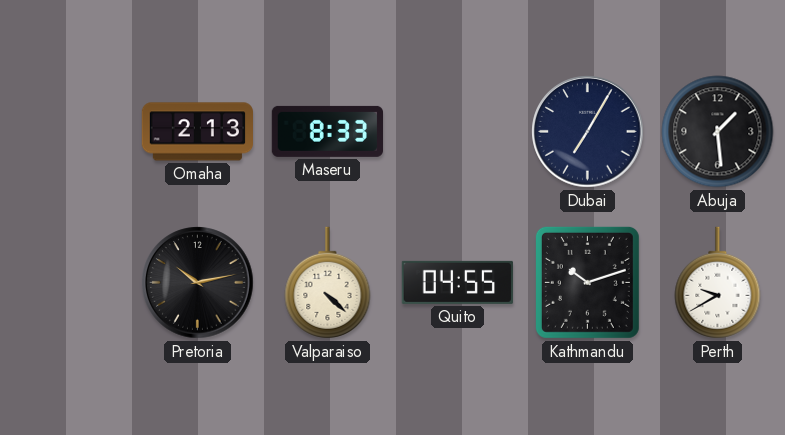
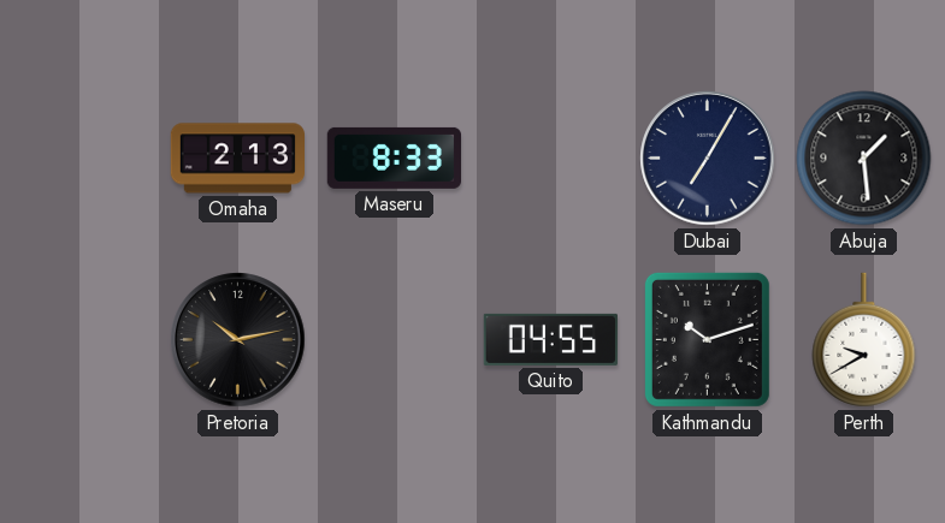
Valparaiso: 4:22 -> none
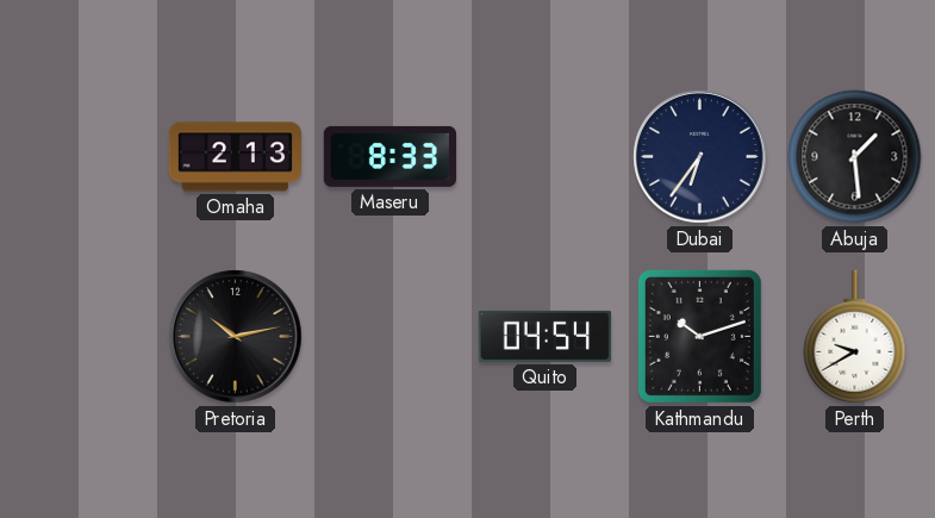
Dubai: 7:05 -> 6:36
Quito: 04:55 -> 04:54
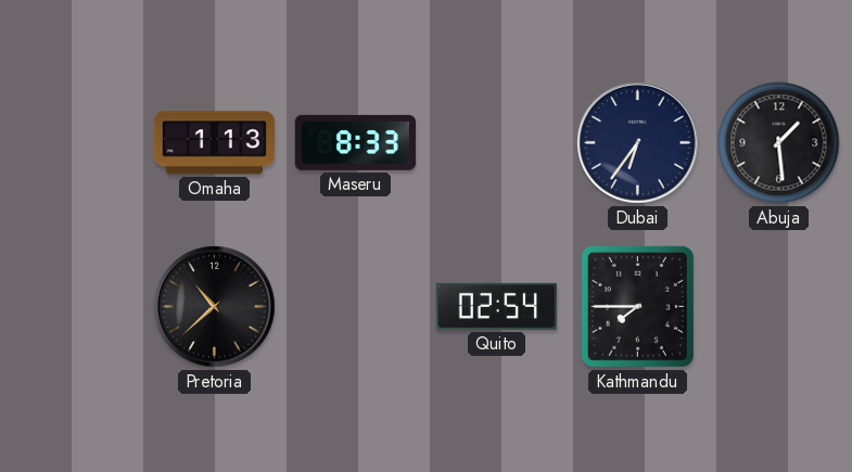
Omaha: 2:13 -> 1:13
Pretoria: 10:13 -> 10:38
Quito: 04:54 -> 02:54
Kathmandu: 10:12 -> 7:45
Perth: 9:40 -> none
